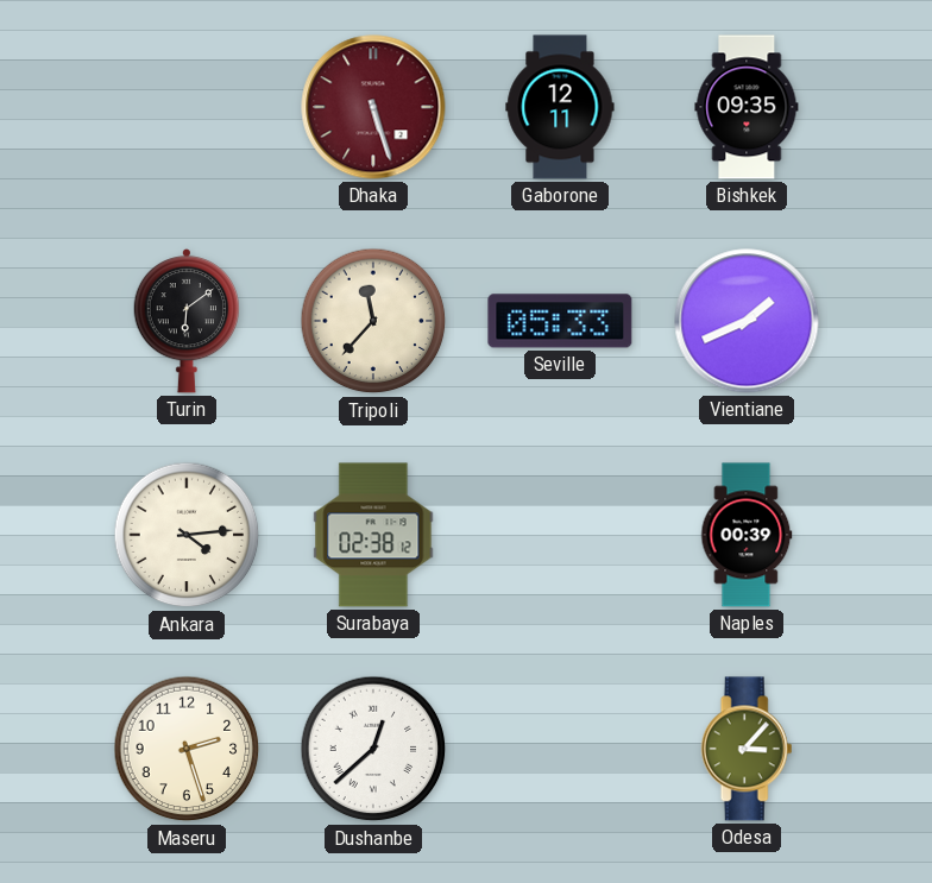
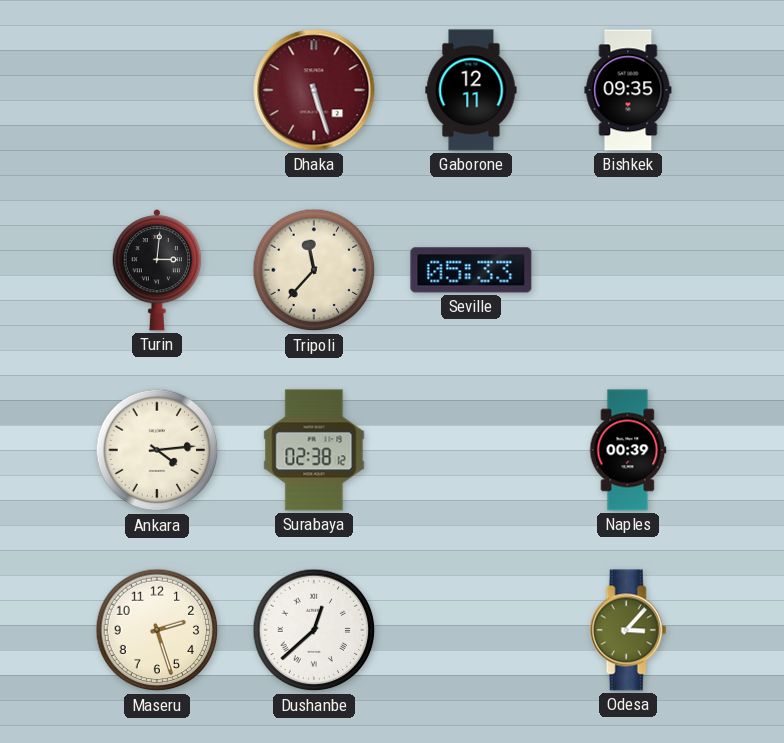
Turin: 6:09 -> 3:01
Vientiane: 1:41 -> none
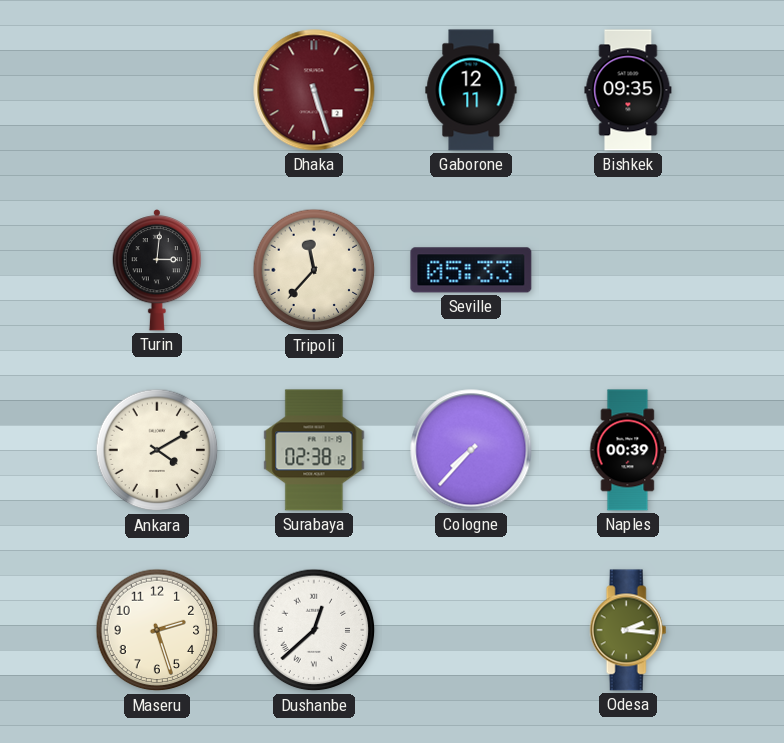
Ankara: 4:14 -> 4:10
Cologne: none -> 7:37
Odesa: 3:07 -> 2:16
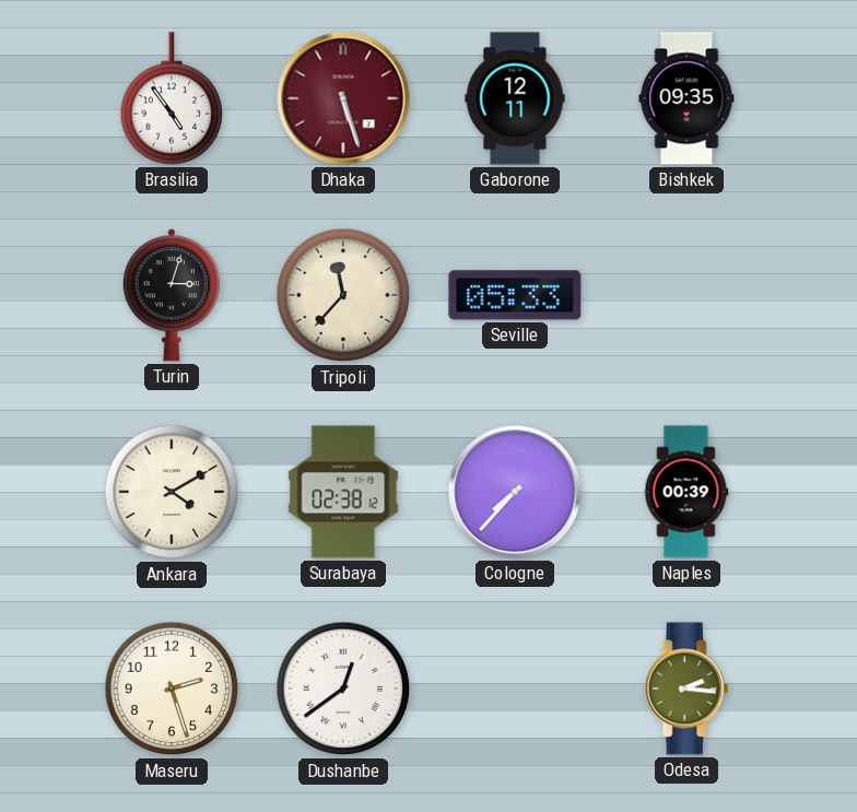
Brasilia: none -> 4:54
Turin: 3:01 -> 3:03
Dushanbe: 12:38 -> 12:39
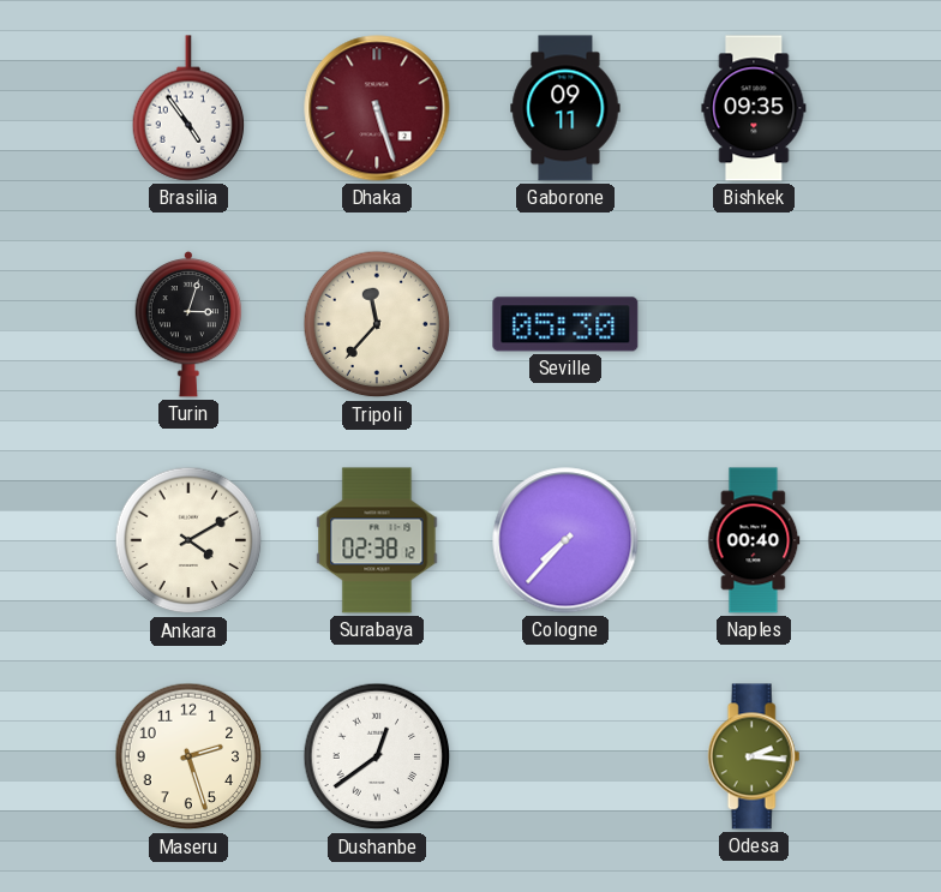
Gaborone: 12:11 -> 09:11
Seville: 05:33 -> 05:30
Naples: 00:39 -> 00:40
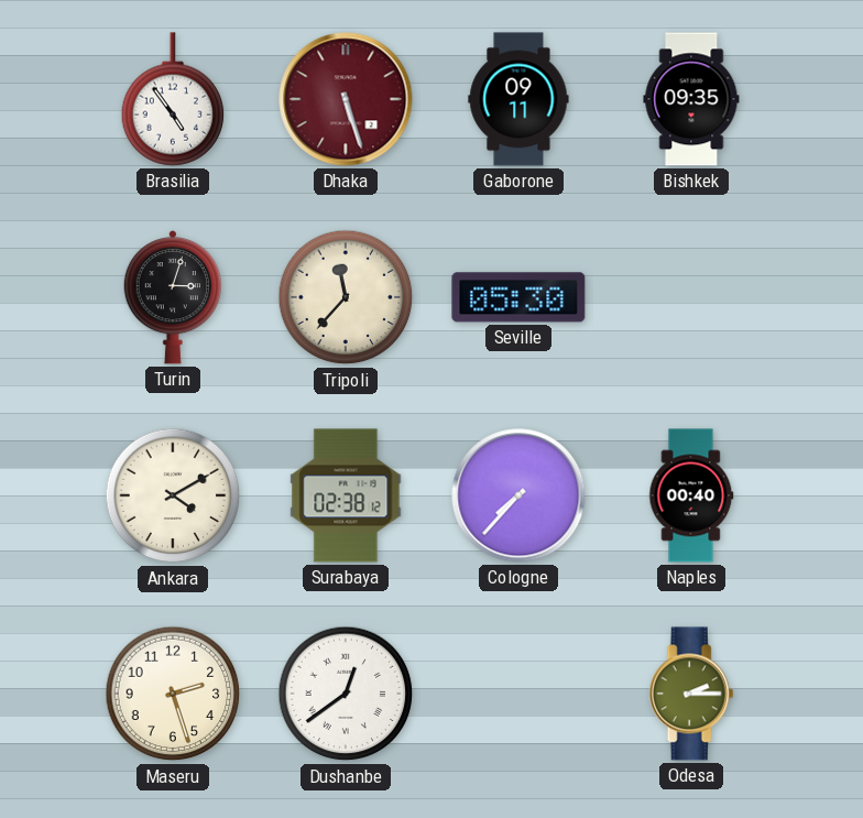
Odesa: 2:16 -> 2:15
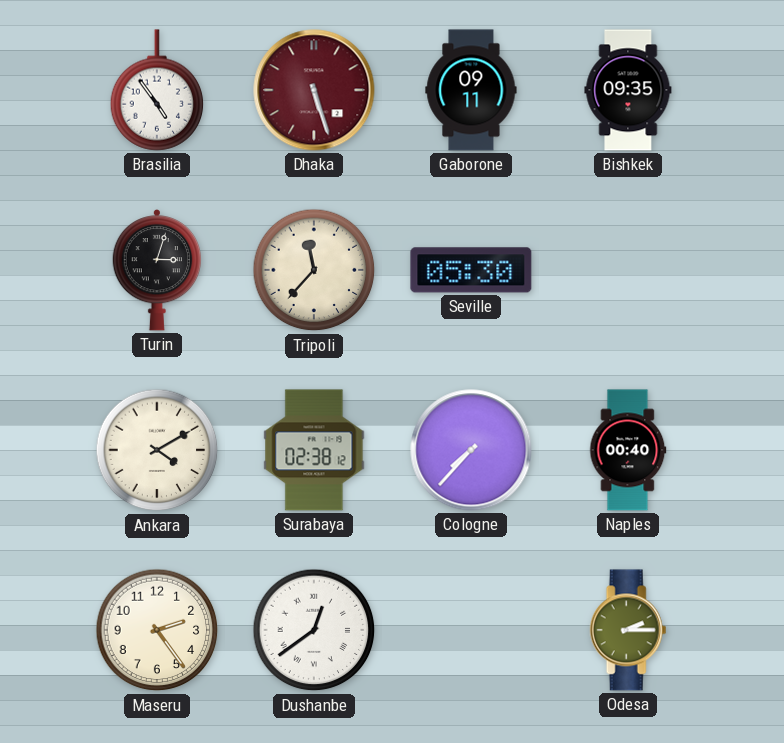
Maseru: 2:27 -> 2:24
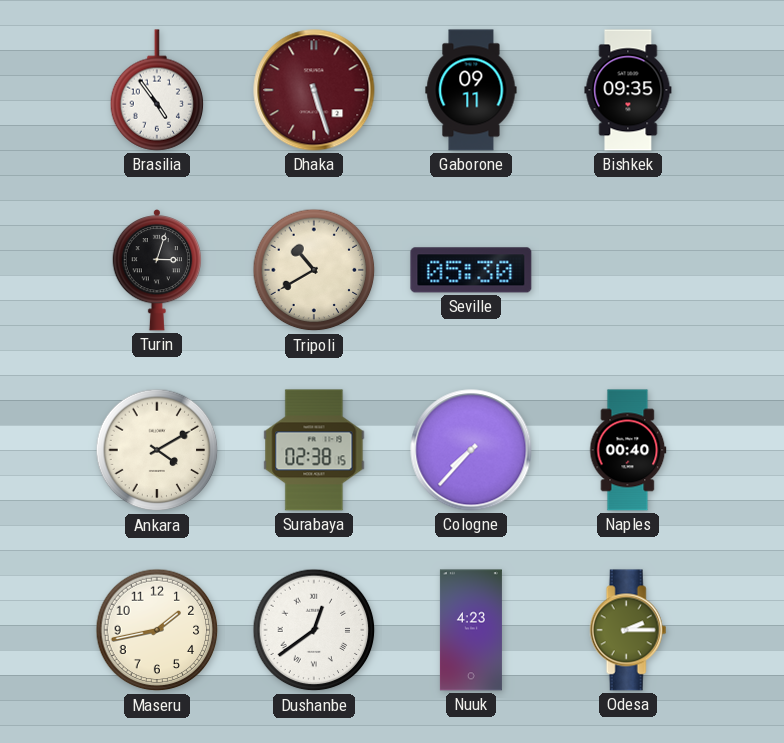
Tripoli: 11:37 -> 10:40
Surabaya: 02:38:12 -> 02:38:15
Maseru: 2:24 -> 1:43
Nuuk: none -> 4:23
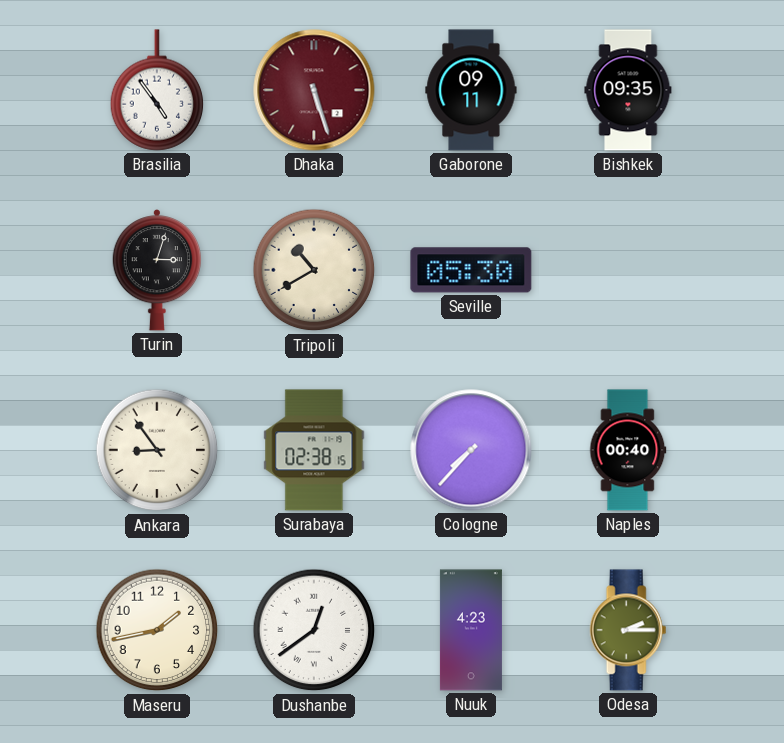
Ankara: 4:10 -> 8:54
